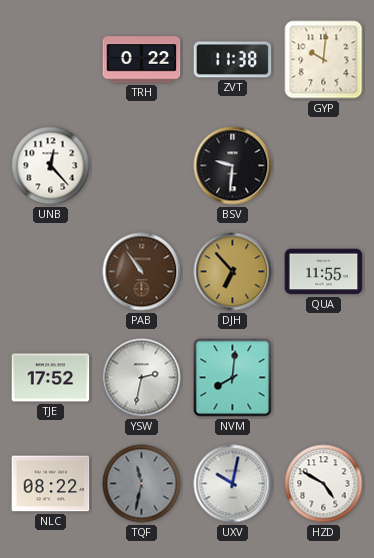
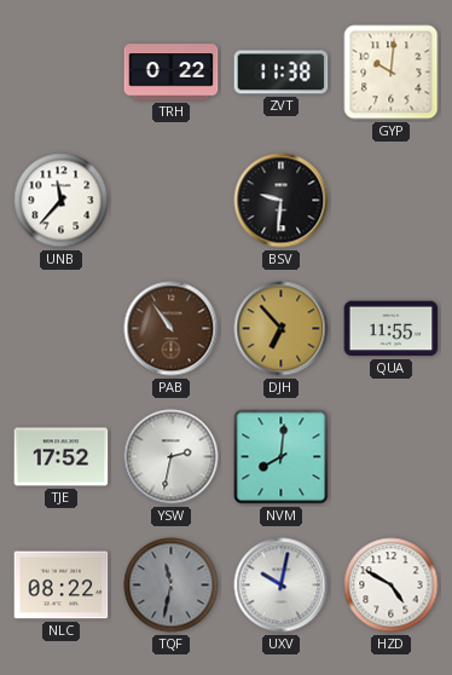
UNB: 12:23 -> 11:37
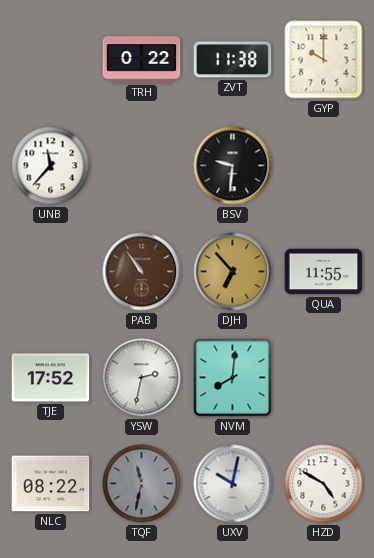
GYP: 10:01 -> 10:00
